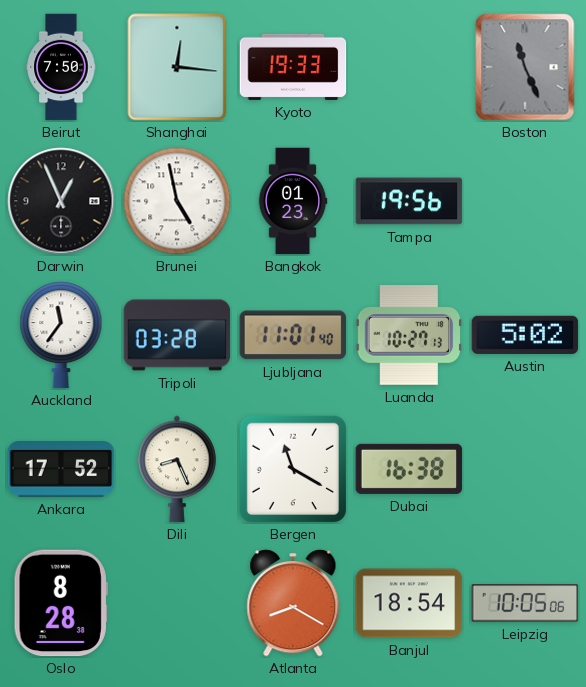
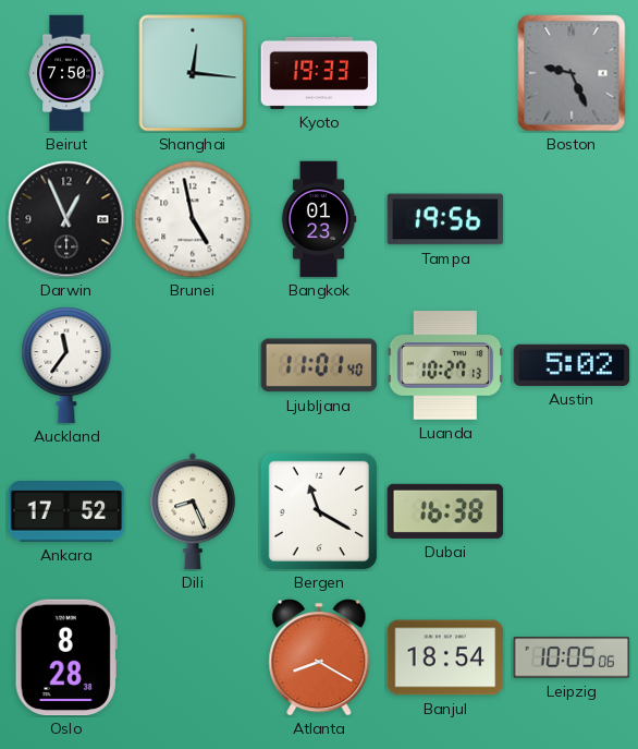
Boston: 11:26 -> 9:26
Tripoli: 03:28 -> none
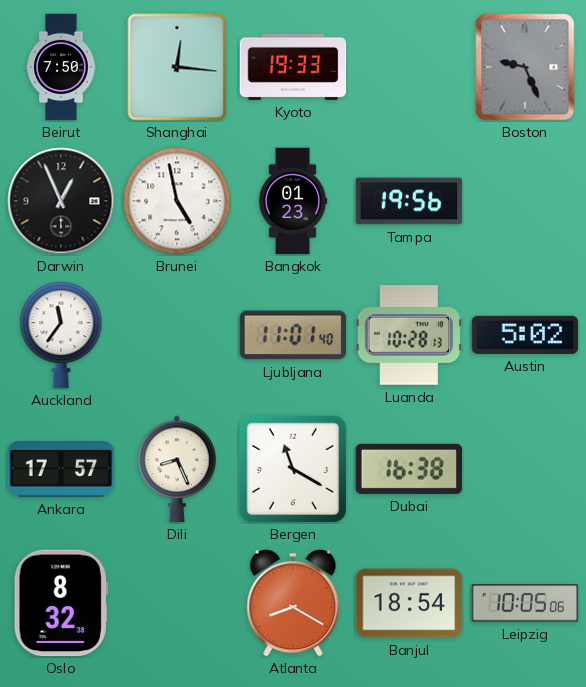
Luanda: 10:27 -> 10:28
Ankara: 17:52 -> 17:57
Oslo: 8:28 -> 8:32
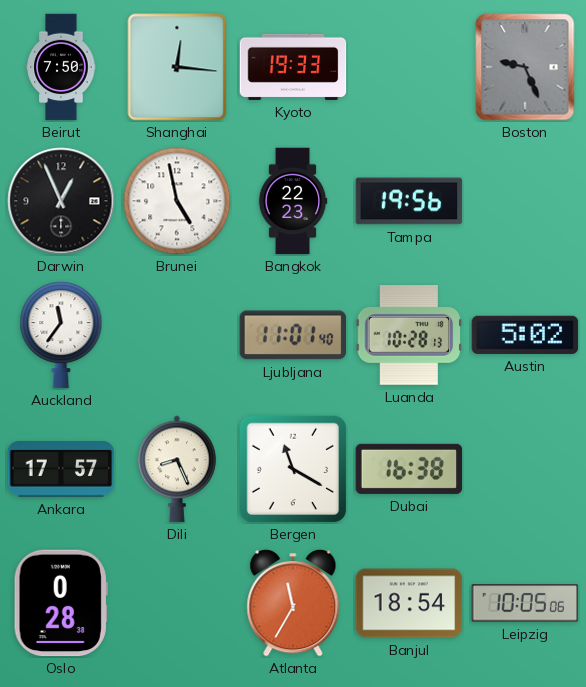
Bangkok: 01:23 -> 22:23
Oslo: 8:32 -> 0:28
Atlanta: 8:20 -> 11:35
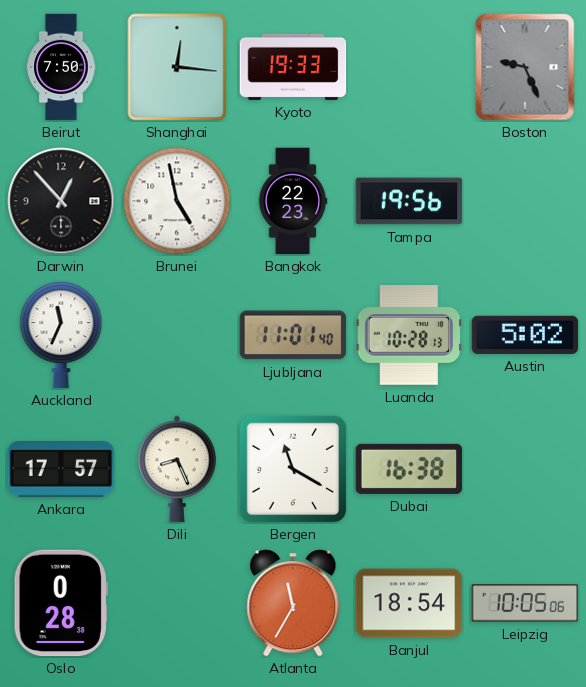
Darwin: 12:56 -> 12:53
Auckland: 11:36 -> 11:34
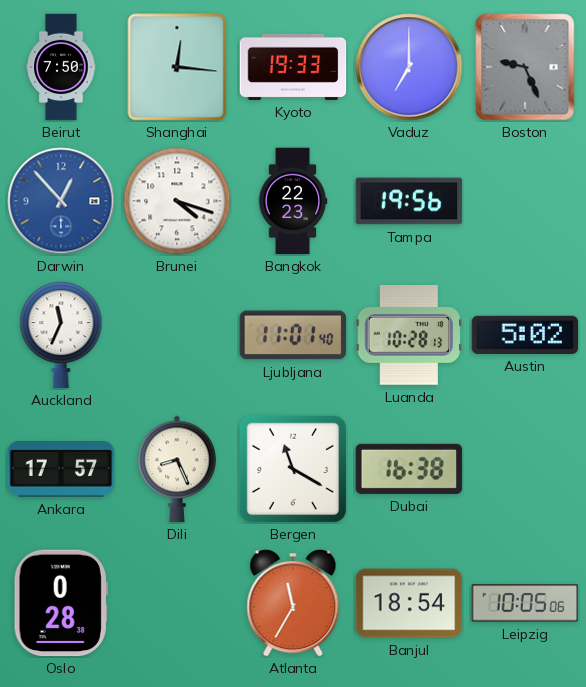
Vaduz: none -> 7:00
Darwin dial: black -> blue
Brunei: 4:58 -> 4:18
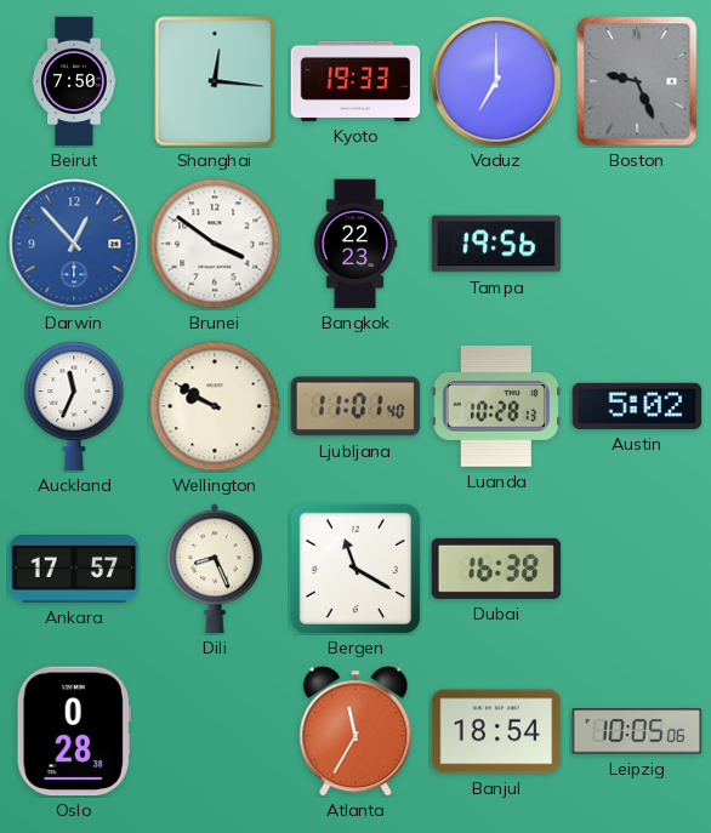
Brunei: 4:18 -> 3:51
Wellington: none -> 9:50
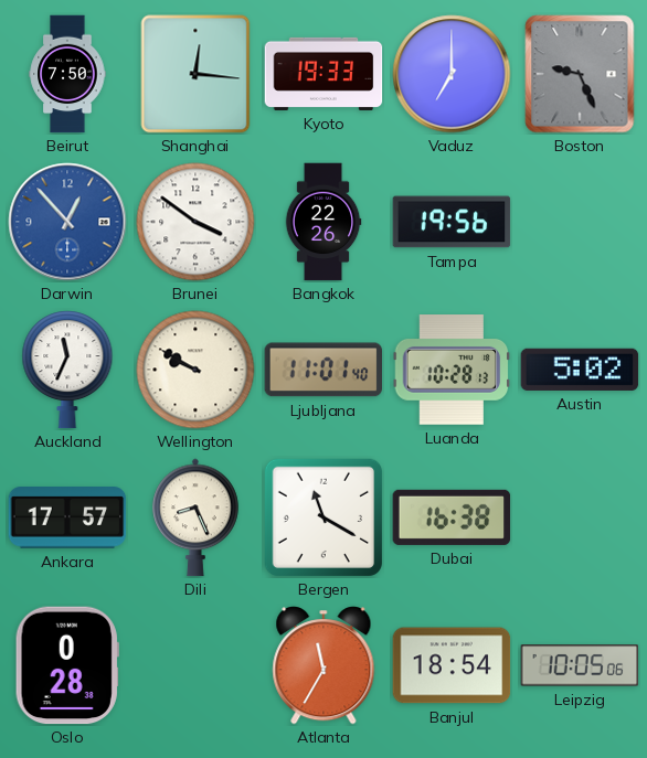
Bangkok: 22:23 -> 22:26
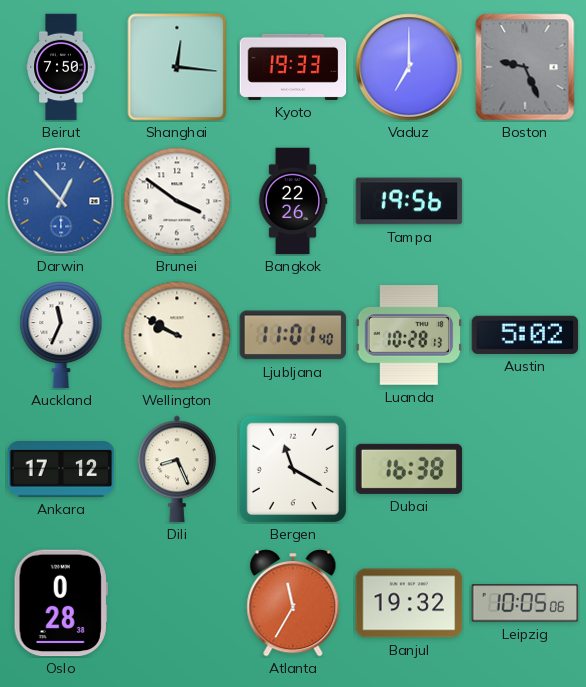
Ankara: 17:57 -> 17:12
Banjul: 18:54 -> 19:32
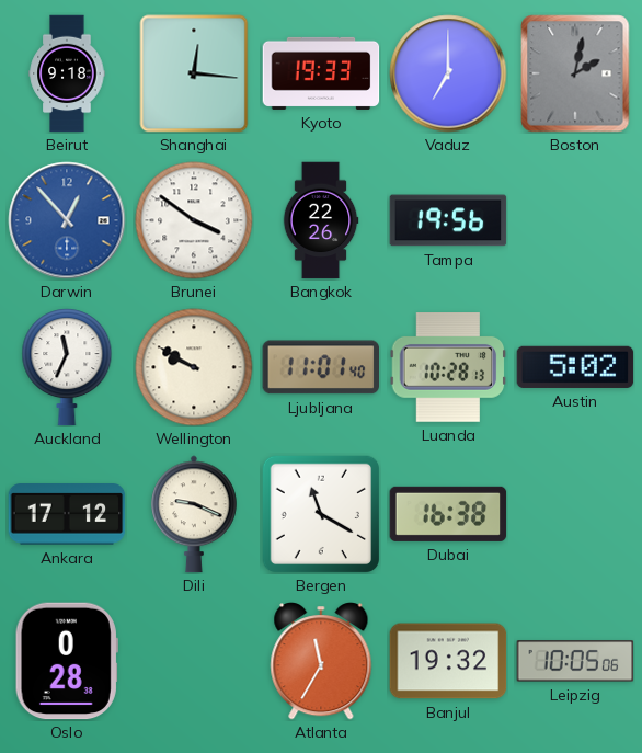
Beirut: 7:50 -> 9:18
Boston: 9:26 -> 2:02
Dili: 8:26 -> 9:19
